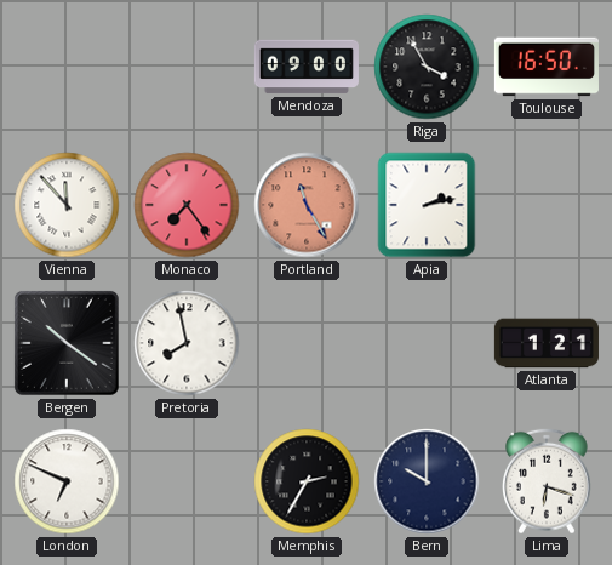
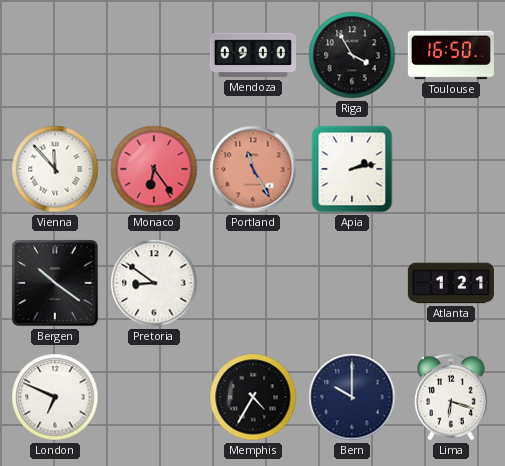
Monaco: 7:24 -> 6:24
Pretoria: 7:58 -> 8:51
Memphis: 2:35 -> 4:35
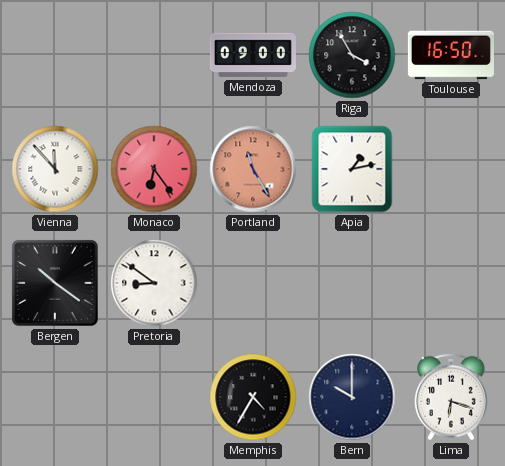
Apia: 2:13 -> 1:13
Atlanta: 1:21 -> none
London: 6:49 -> none
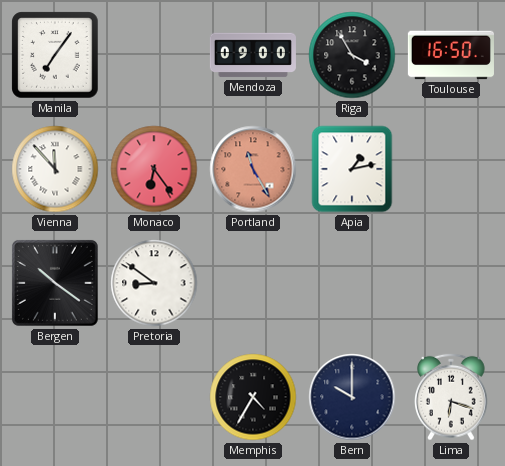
Manila: none -> 7:06
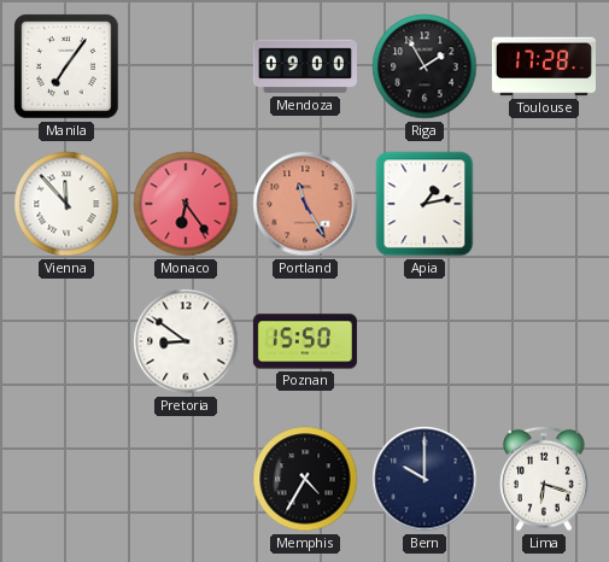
Riga: 3:55 -> 1:55
Toulouse: 16:50 -> 17:28
Bergen: 10:21 -> none
Poznan: none -> 15:50
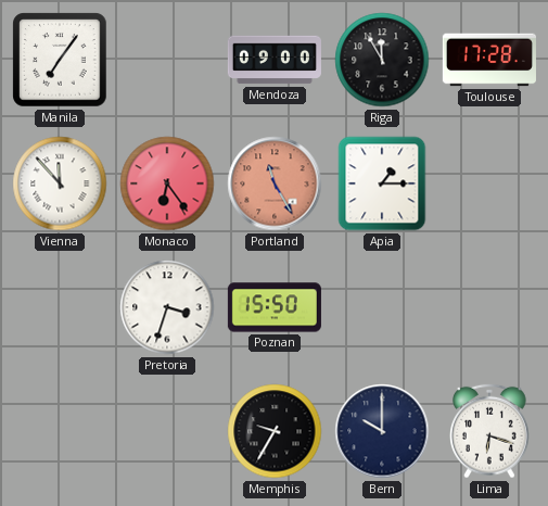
Riga: 1:55 -> 11:55
Apia: 1:13 -> 1:15
Pretoria: 8:51 -> 3:33
Memphis: 4:35 -> 9:35
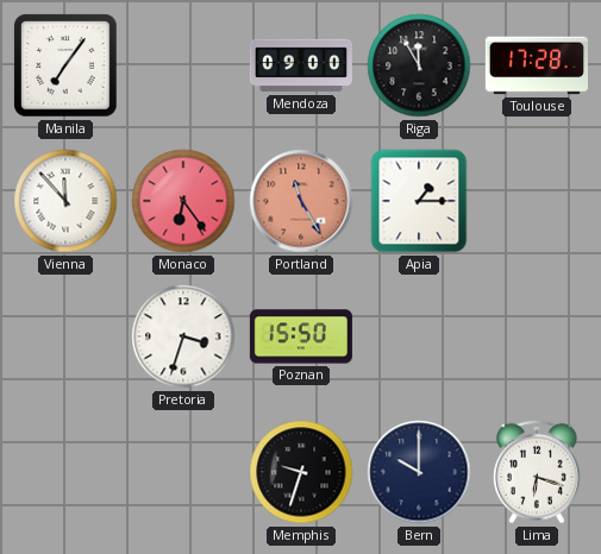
Memphis: 9:35 -> 9:33
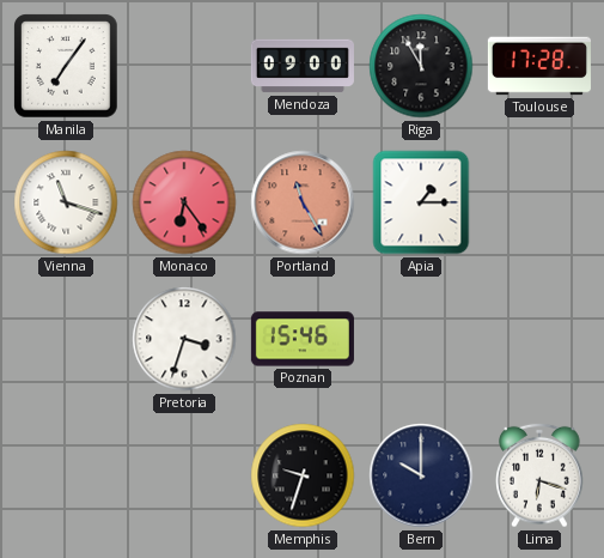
Vienna: 11:53 -> 11:18
Poznan: 15:50 -> 15:46
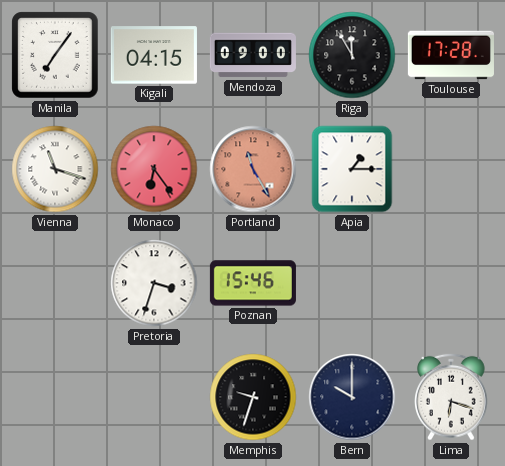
Kigali: none -> 04:15
